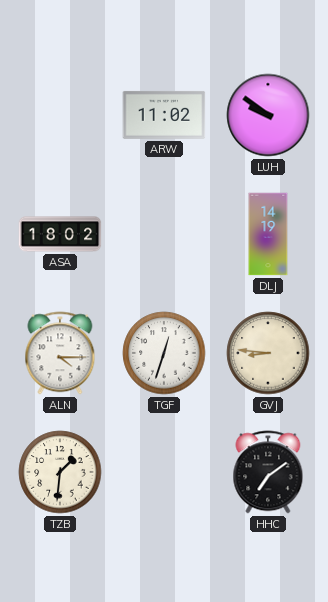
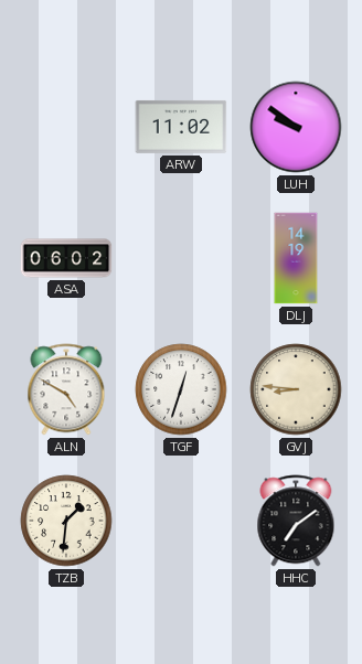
ASA: 18:02 -> 06:02
ALN: 4:15 -> 4:50
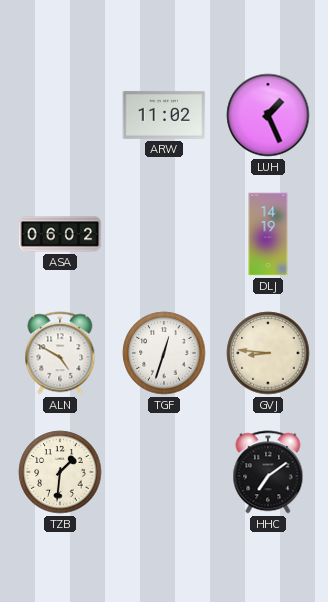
LUH: 9:51 -> 1:26
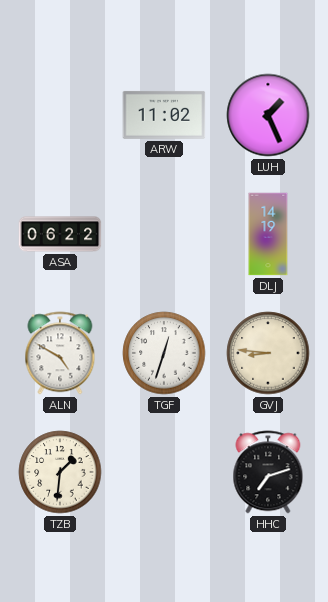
ASA: 06:02 -> 06:22
HHC: 7:09 -> 7:12
